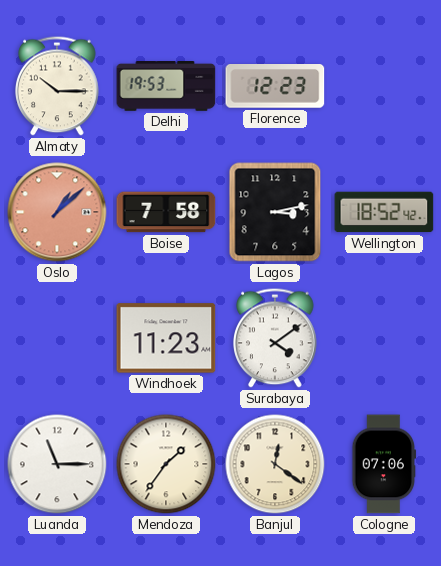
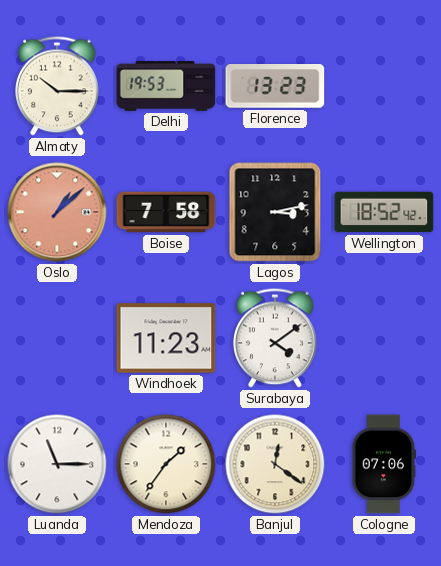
Florence: 12:23 -> 13:23
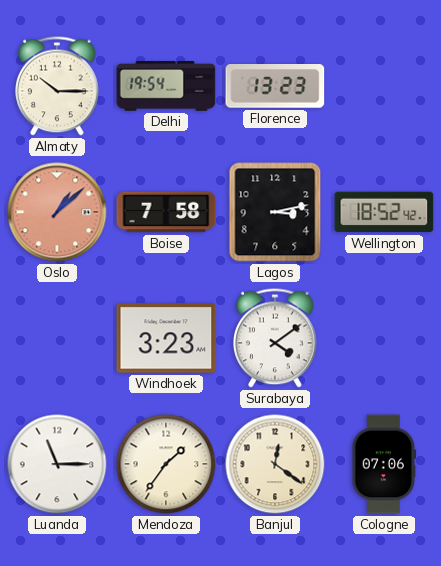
Delhi: 19:53 -> 19:54
Windhoek: 11:23 -> 3:23
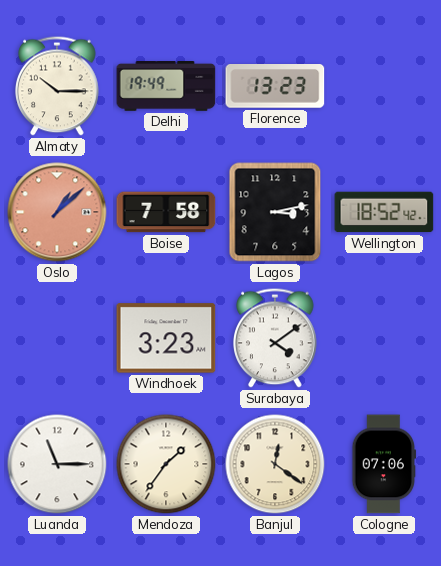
Delhi: 19:54 -> 19:49
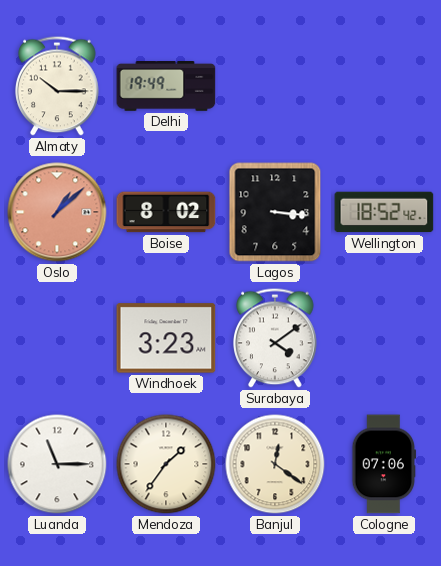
Florence: 13:23 -> none
Boise: 7:58 -> 8:02
Lagos: 3:13 -> 3:16
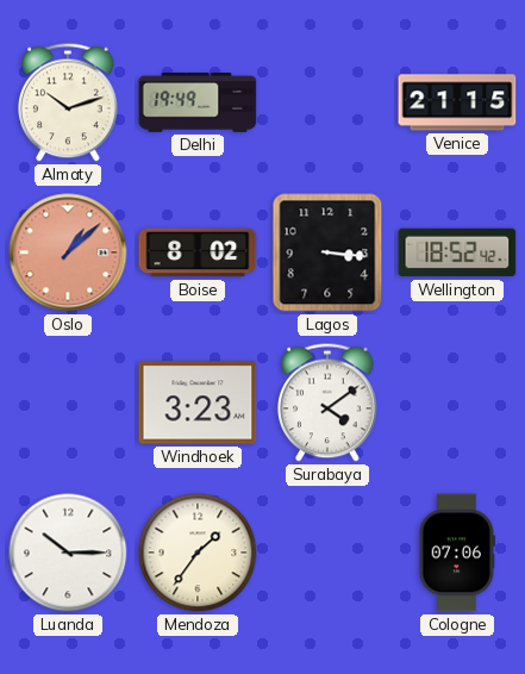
Almaty: 10:15 -> 10:12
Venice: none -> 21:15
Luanda: 11:15 -> 10:15
Banjul: 12:21 -> none
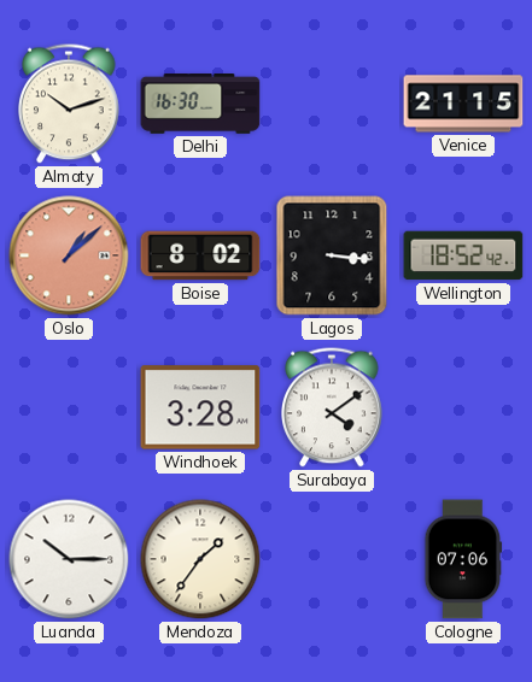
Delhi: 19:49 -> 16:30
Windhoek: 3:23 -> 3:28
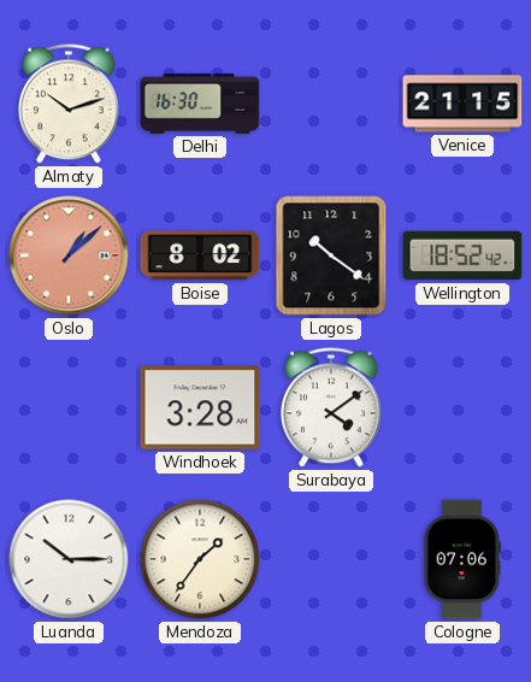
Lagos: 3:16 -> 10:21
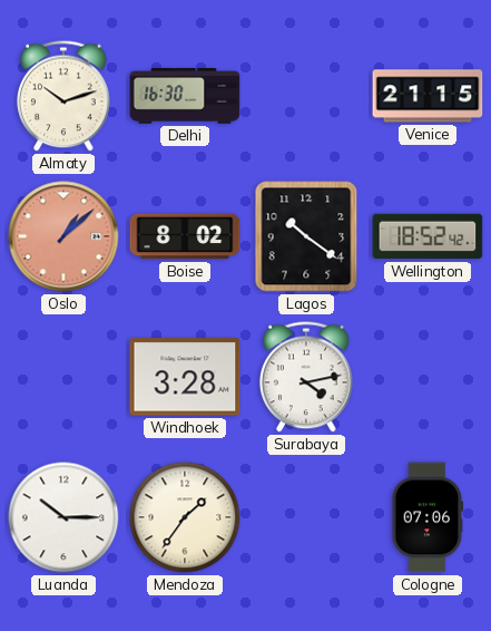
Surabaya: 4:09 -> 4:13
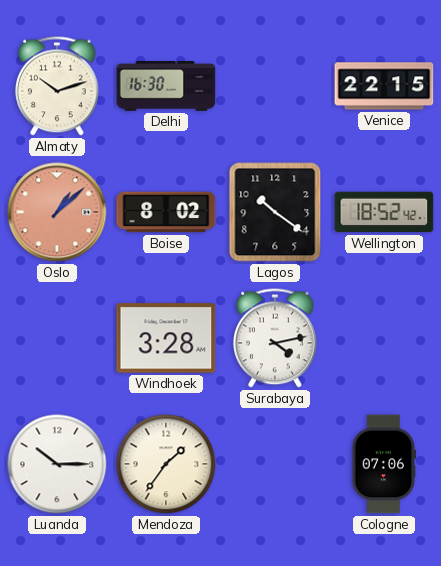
Venice: 21:15 -> 22:15
